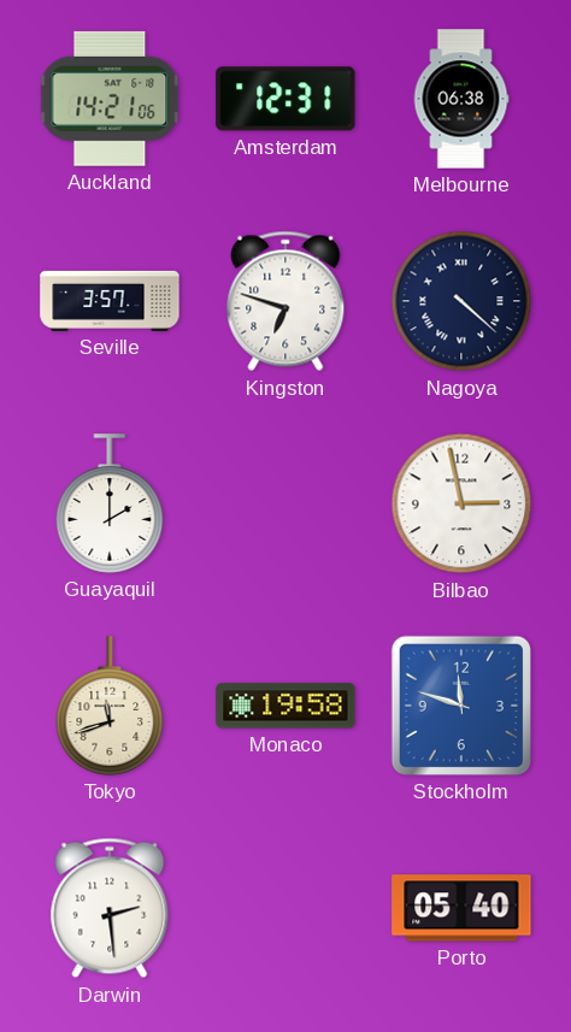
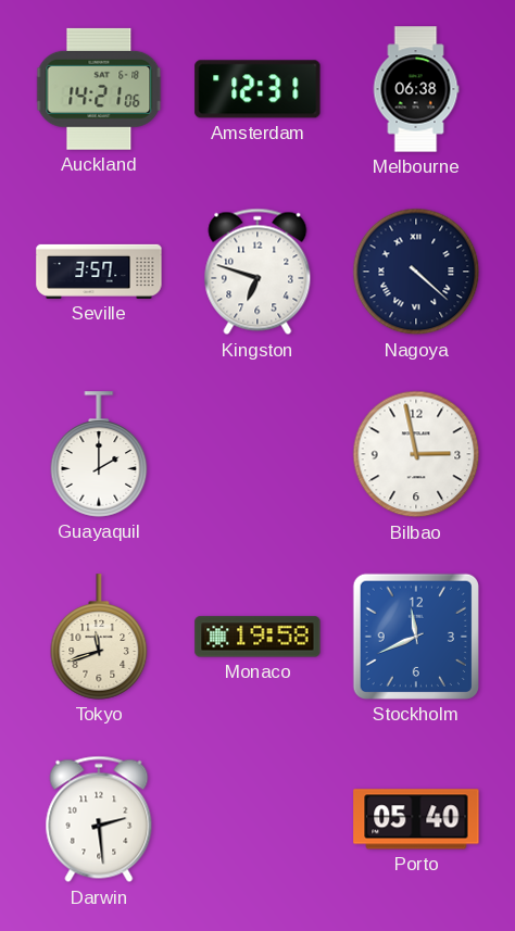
Stockholm: 11:48 -> 11:41
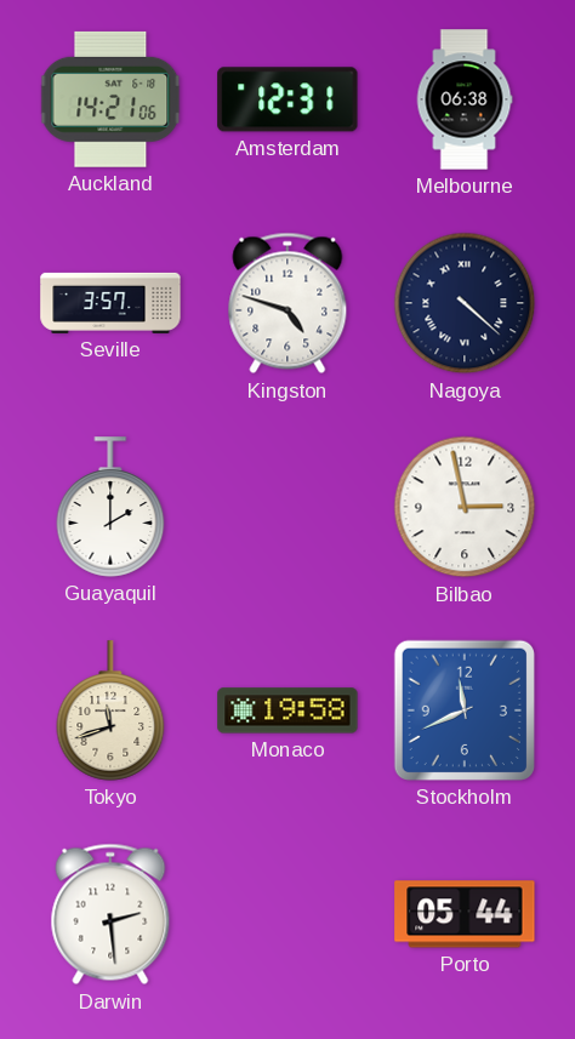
Kingston: 6:48 -> 4:48
Porto: 05:40 -> 05:44
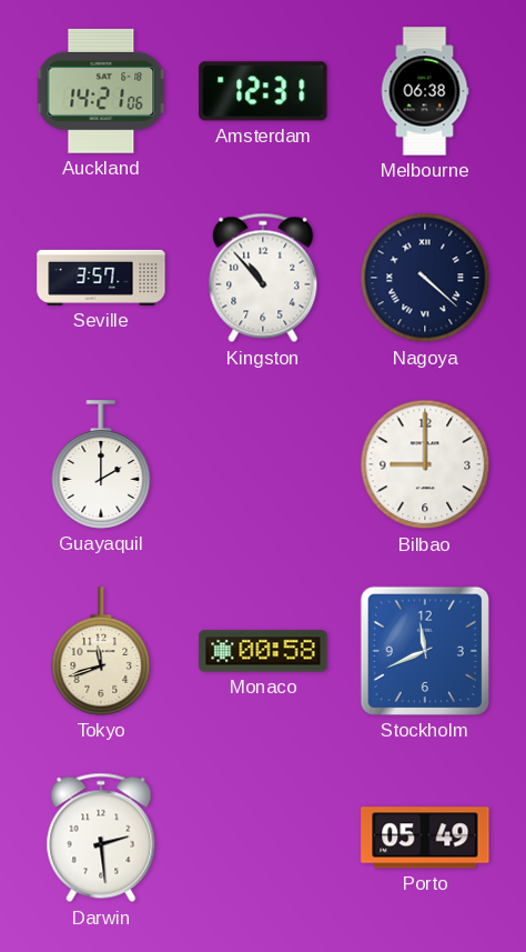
Kingston: 4:48 -> 10:53
Bilbao: 2:58 -> 9:00
Monaco: 19:58 -> 00:58
Porto: 05:44 -> 05:49
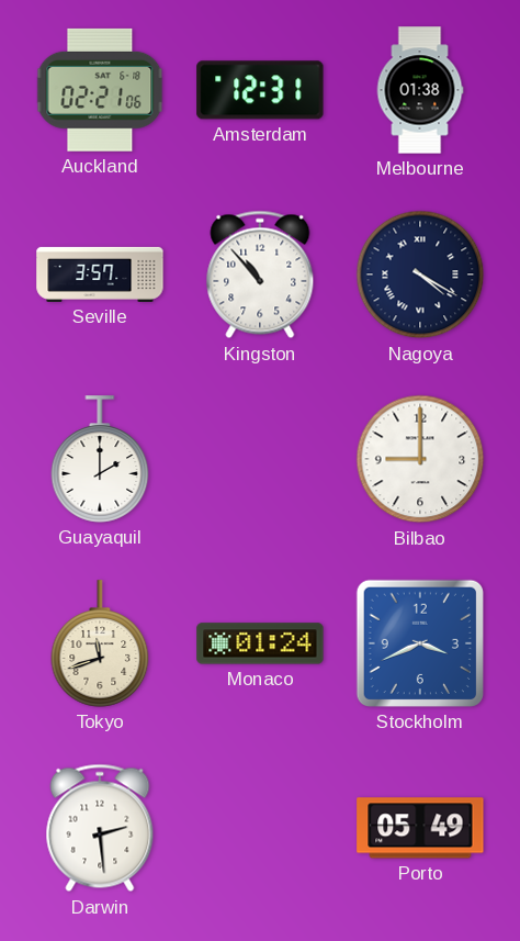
Auckland: 14:21 -> 02:21
Melbourne: 06:38 -> 01:38
Nagoya: 4:22 -> 4:20
Monaco: 00:58 -> 01:24
Stockholm: 11:41 -> 3:41
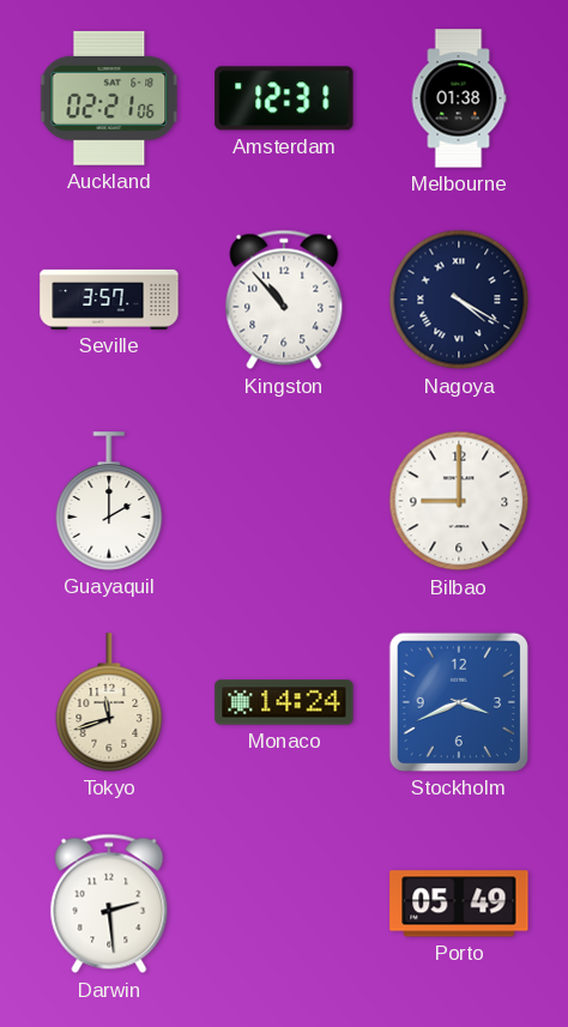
Monaco: 01:24 -> 14:24
